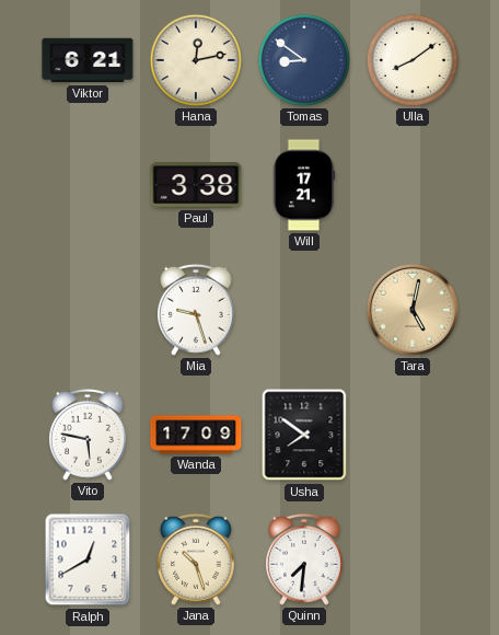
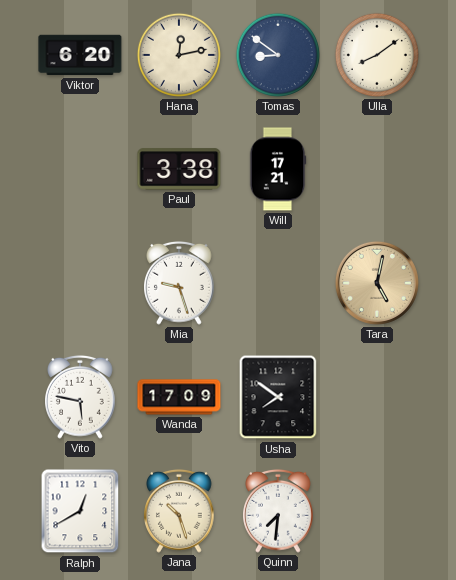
Viktor: 6:21 -> 6:20
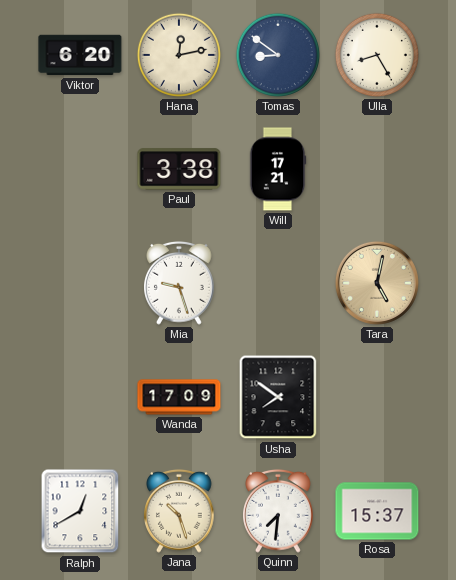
Ulla: 8:09 -> 8:25
Vito: 5:47 -> none
Rosa: none -> 15:37
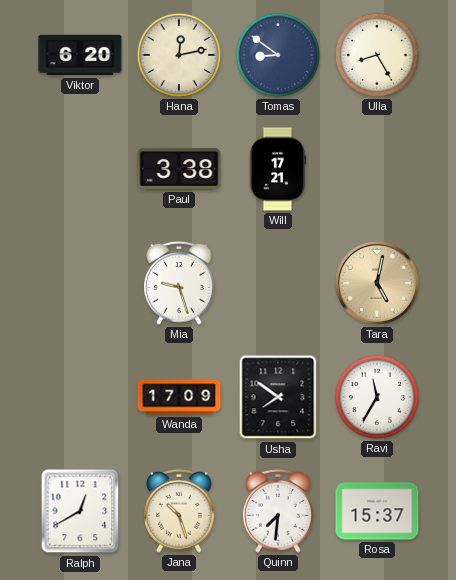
Ravi: none -> 11:35
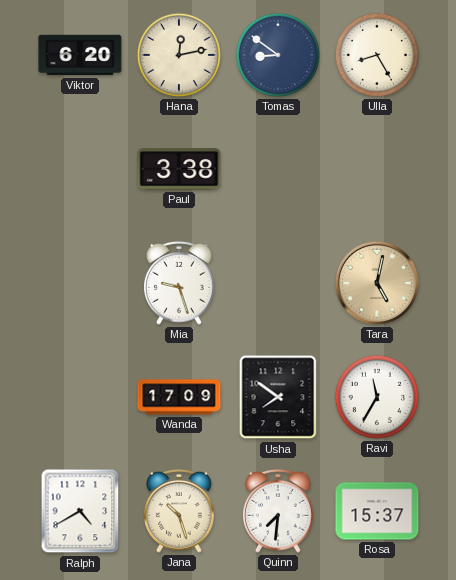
Will: 17:21 -> none
Ralph: 12:40 -> 4:40
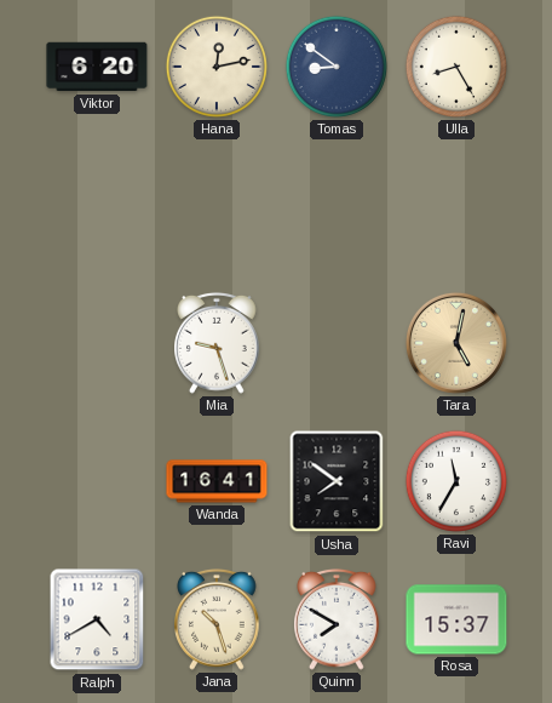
Paul: 3:38 -> none
Wanda: 17:09 -> 16:41
Quinn: 7:31 -> 7:50
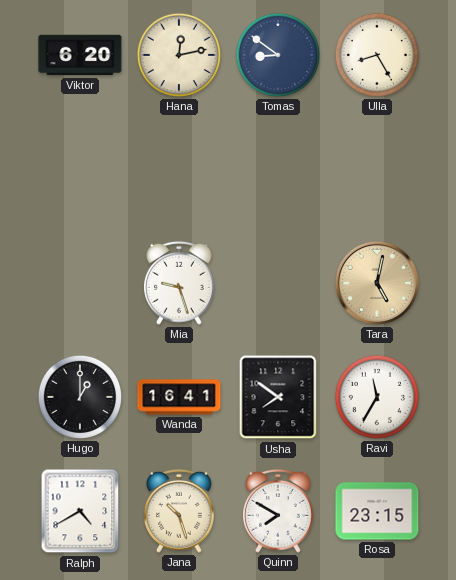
Hugo: none -> 1:00
Rosa: 15:37 -> 23:15
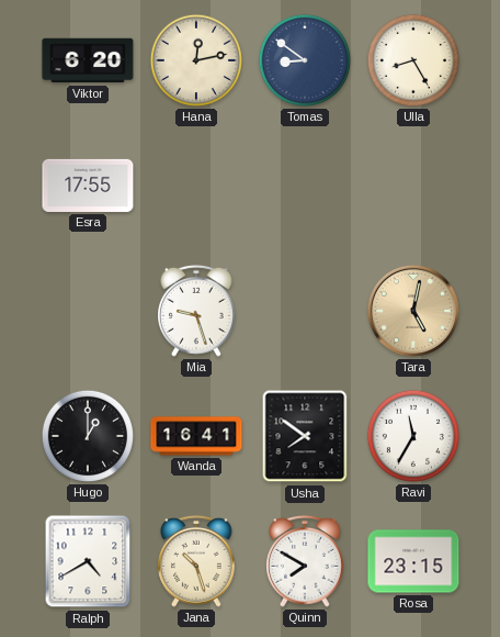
Esra: none -> 17:55
